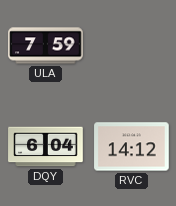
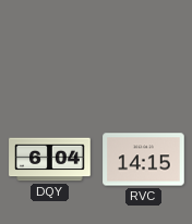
ULA: 7:59 -> none
RVC: 14:12 -> 14:15
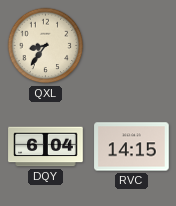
QXL: none -> 8:36
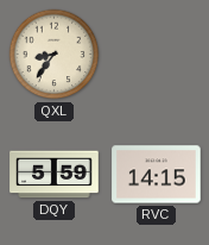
DQY: 6:04 -> 5:59
